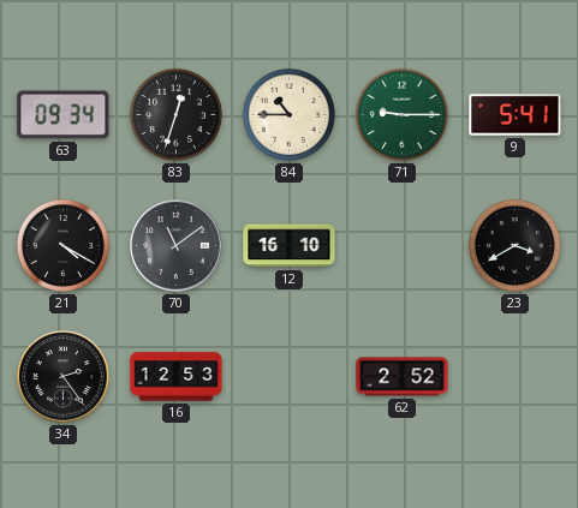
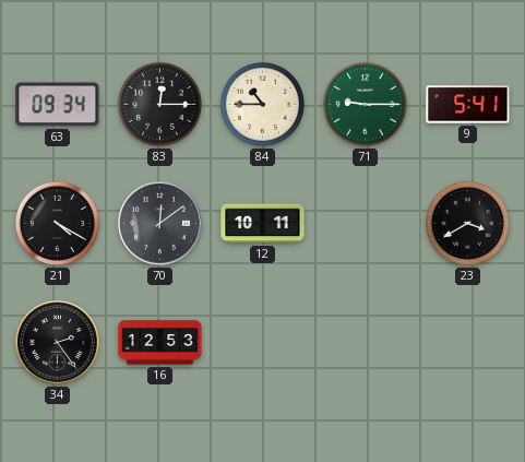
83: 12:33 -> 12:15
70: 11:09 -> 12:09
12: 16:10 -> 10:11
62: 2:52 -> none
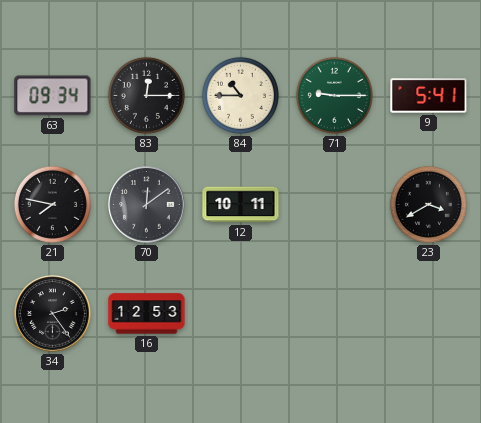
21: 4:20 -> 7:47
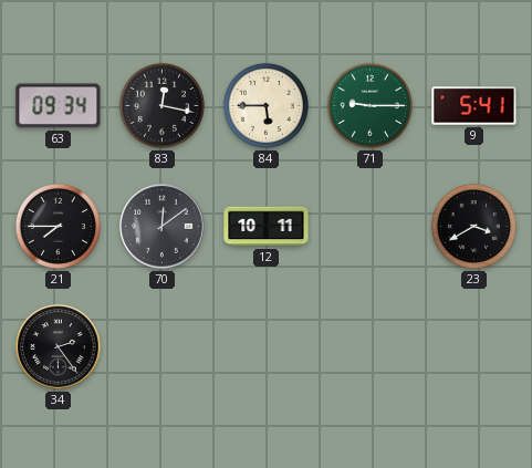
83: 12:15 -> 12:17
84: 10:45 -> 5:45
21: 7:47 -> 7:45
16: 12:53 -> none
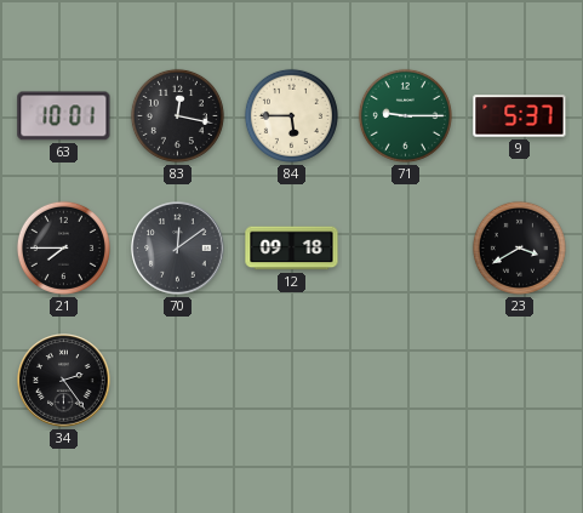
63: 09:34 -> 10:01
9: 5:41 -> 5:37
12: 10:11 -> 09:18
